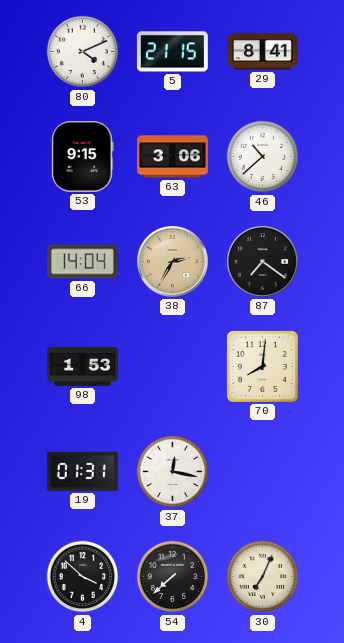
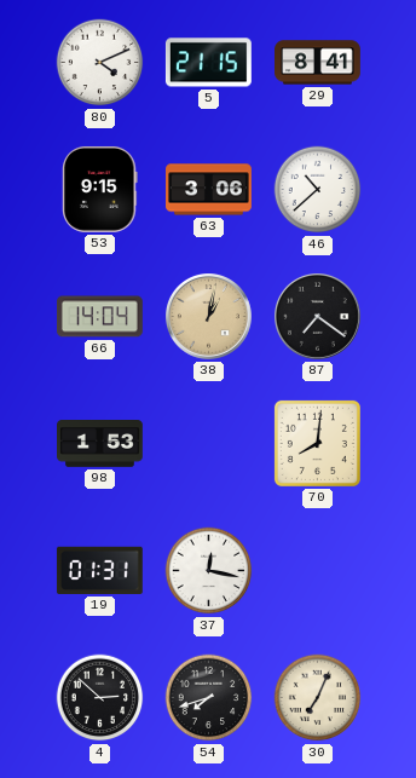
38: 2:35 -> 1:02
4: 3:52 -> 2:52
54: 7:38 -> 7:42
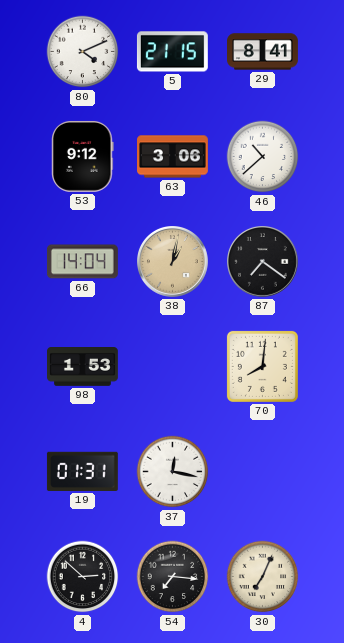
53: 9:15 -> 9:12
54: 7:42 -> 7:16
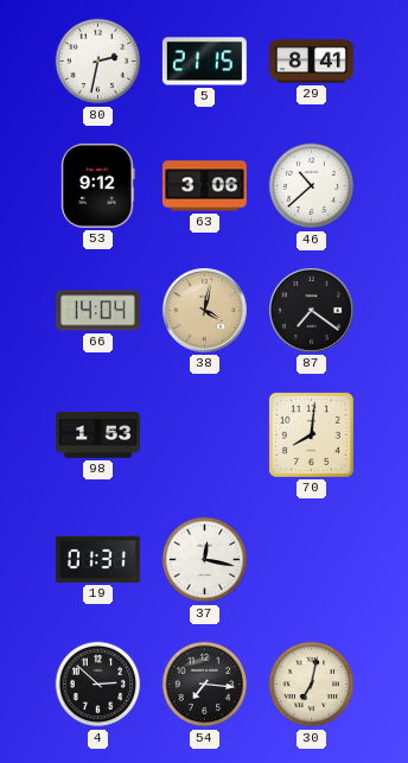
80: 4:11 -> 2:32
38: 1:02 -> 4:02
30: 7:04 -> 7:02
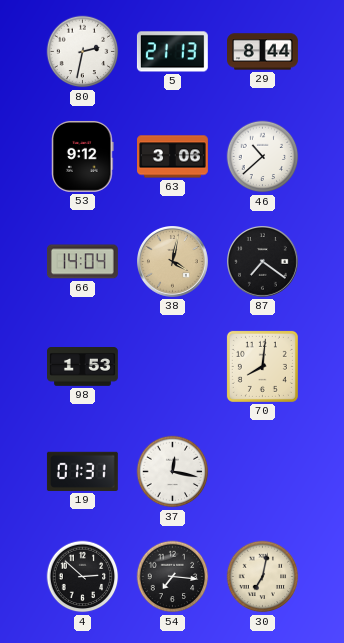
5: 21:15 -> 21:13
29: 8:41 -> 8:44
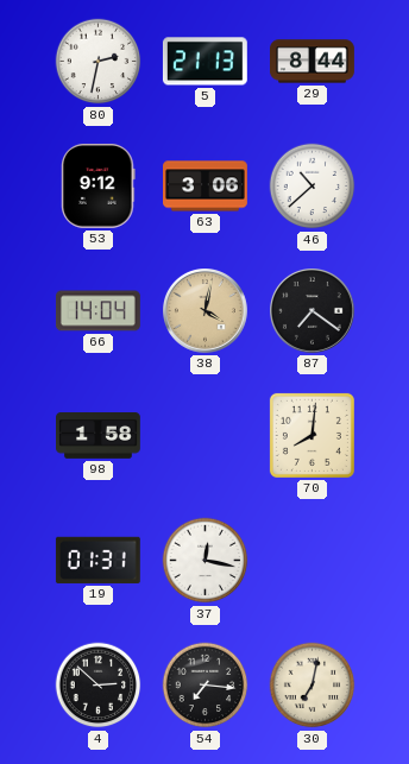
98: 1:53 -> 1:58
